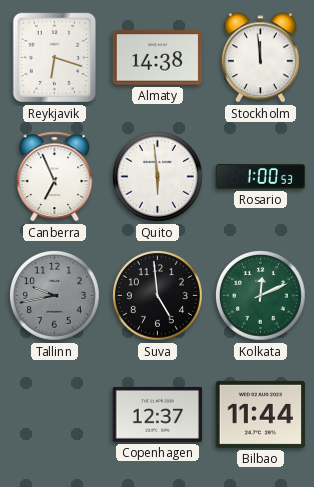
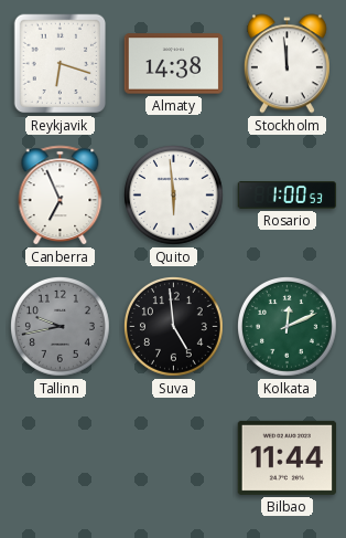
Copenhagen: 12:37 -> none
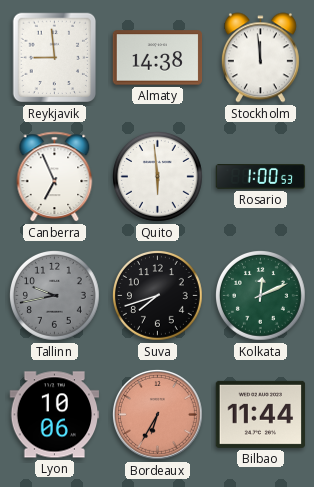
Reykjavik: 6:18 -> 8:59
Suva: 4:59 -> 7:42
Lyon: none -> 10:06
Bordeaux: none -> 6:35
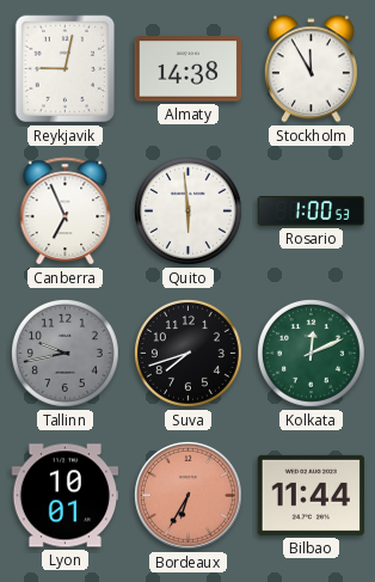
Reykjavik: 8:59 -> 9:02
Stockholm: 11:59 -> 11:55
Lyon: 10:06 -> 10:01
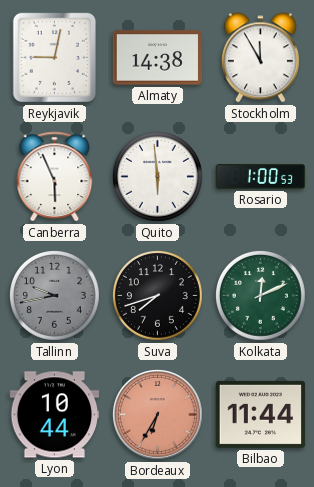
Canberra: 6:56 -> 5:56
Lyon: 10:01 -> 10:44
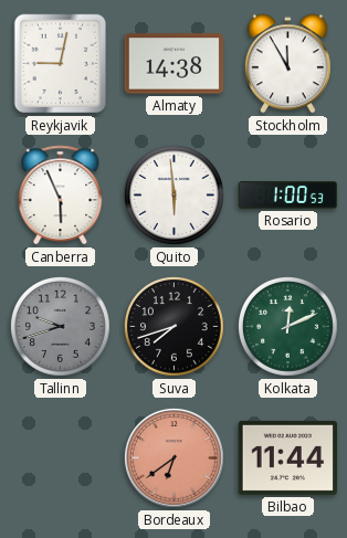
Tallinn: 9:43 -> 9:42
Lyon: 10:44 -> none
Bordeaux: 6:35 -> 6:39
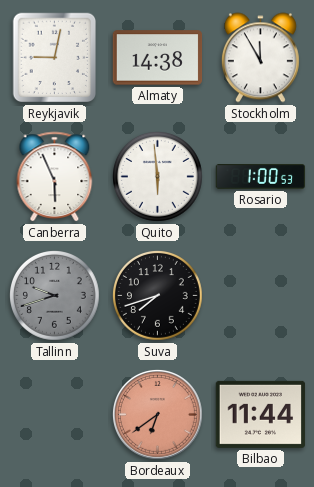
Kolkata: 12:11 -> none
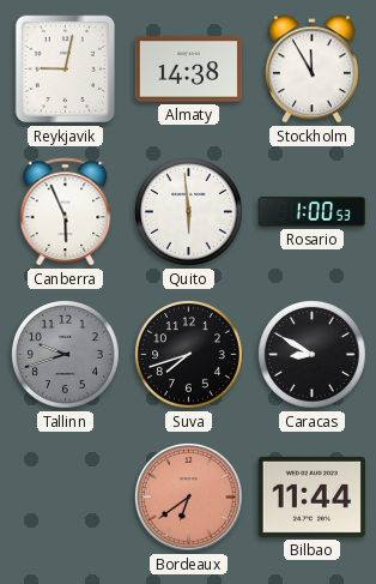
Caracas: none -> 8:50
